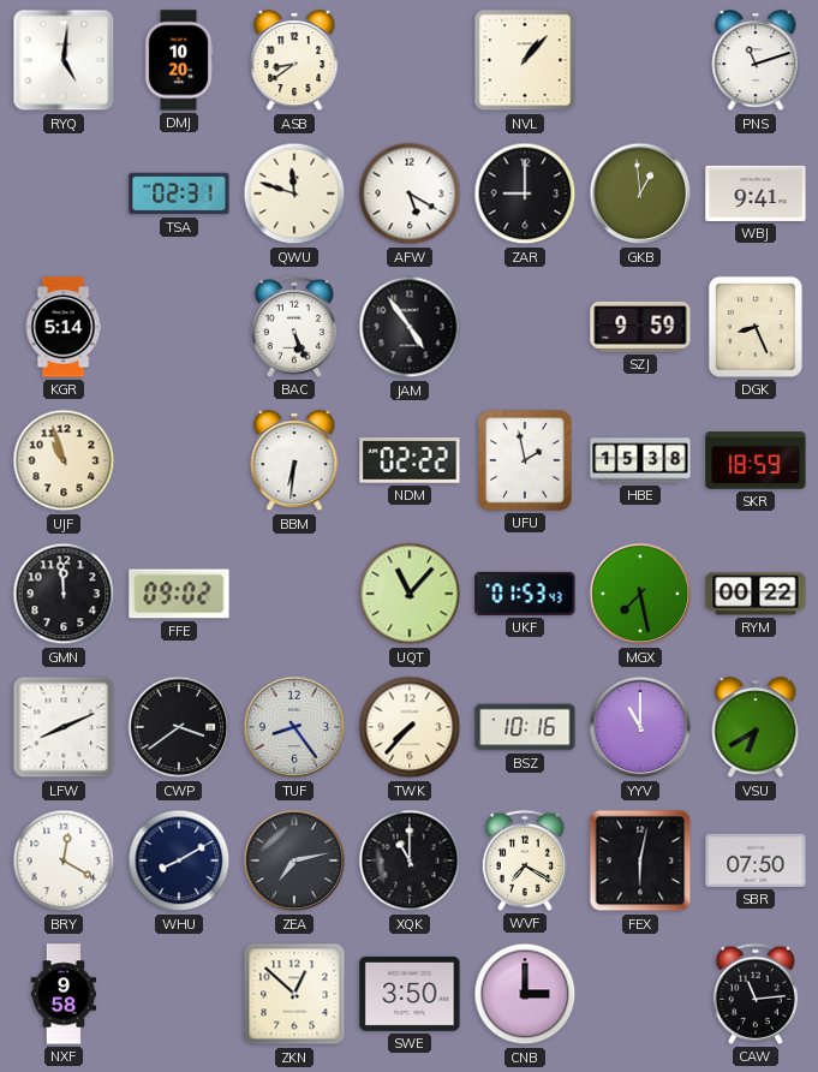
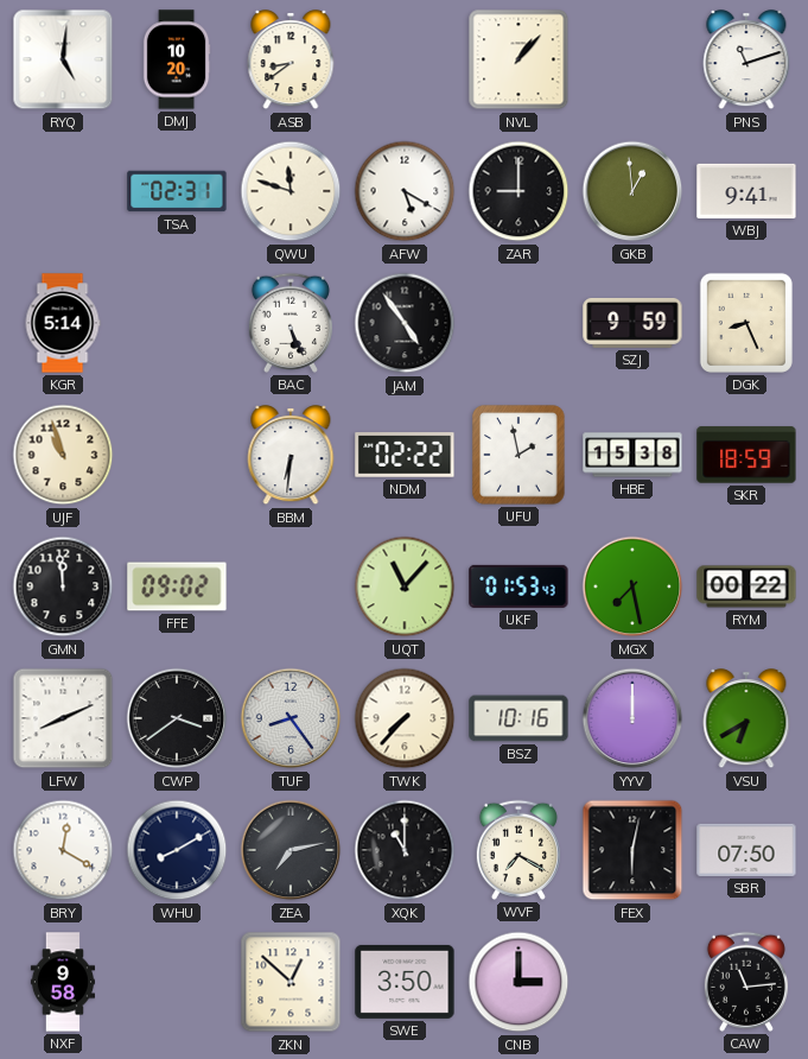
YYV: 11:00 -> 12:00
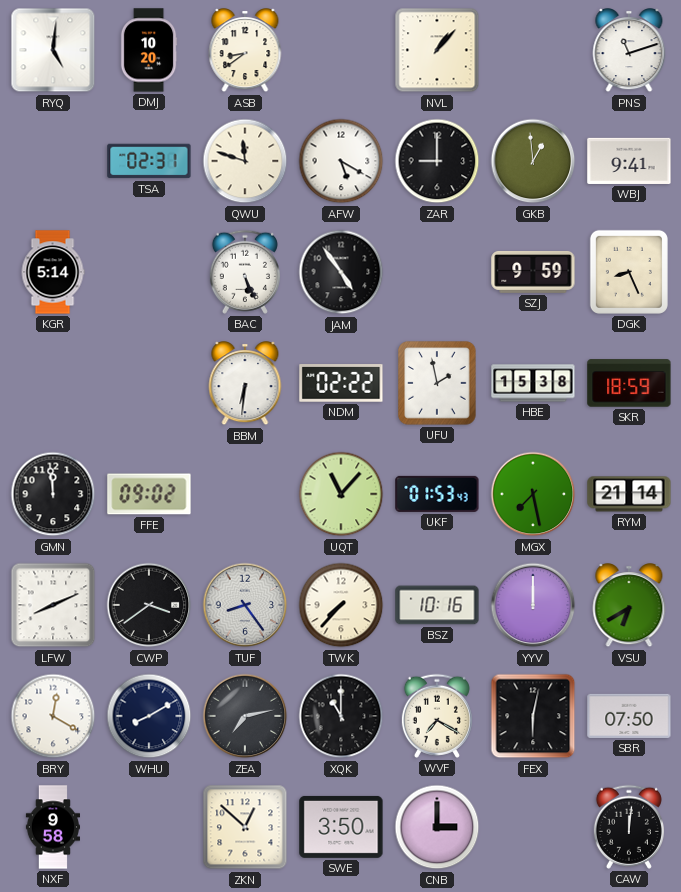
UJF: 10:57 -> none
RYM: 00:22 -> 21:14
CAW: 11:14 -> 12:01
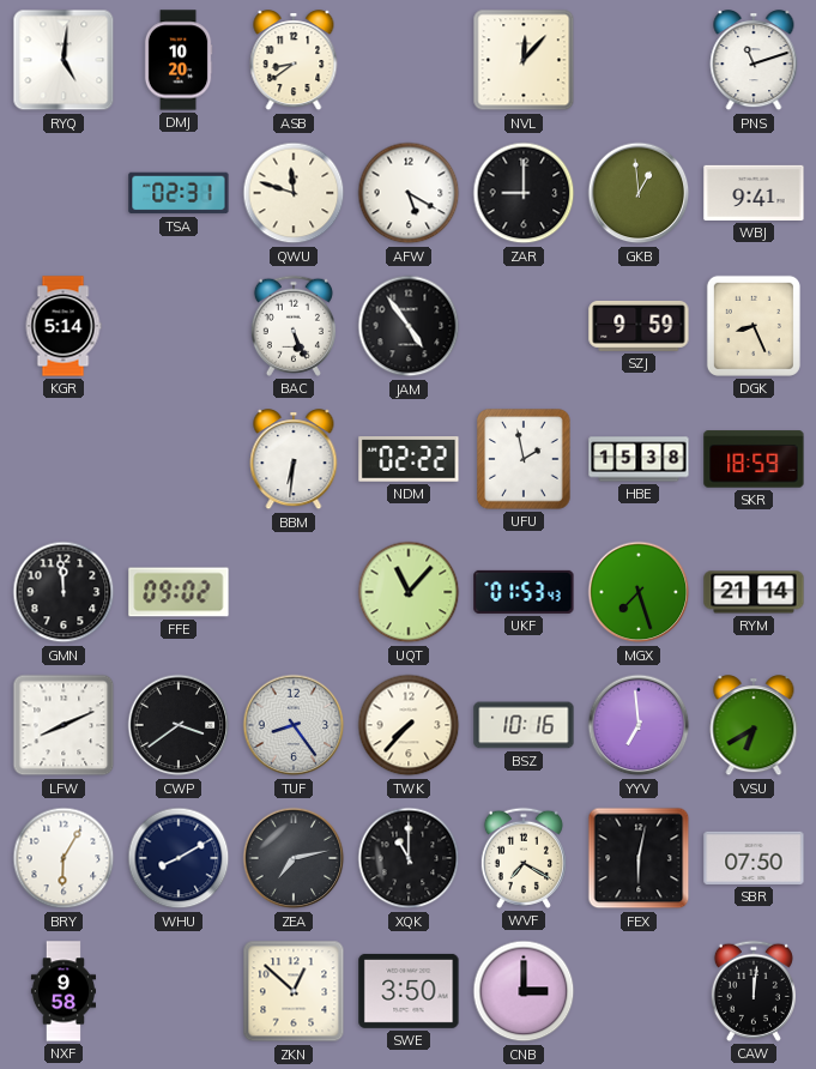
NVL: 1:07 -> 12:07
MGX: 7:28 -> 7:27
YYV: 12:00 -> 6:59
BRY: 12:20 -> 6:05
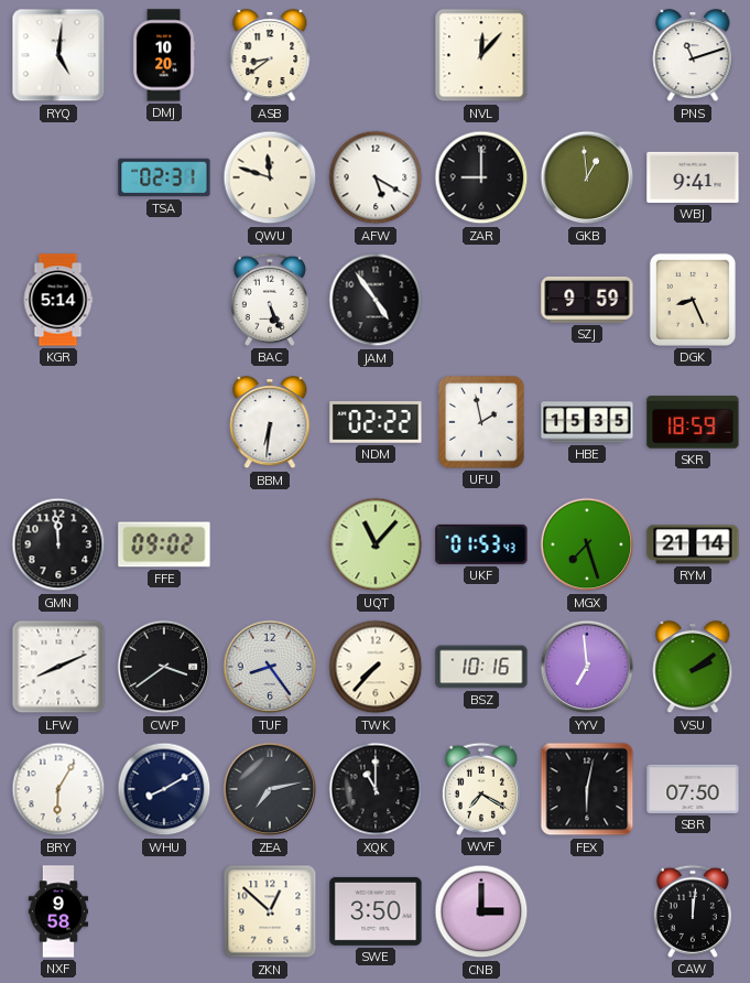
HBE: 15:38 -> 15:35
VSU: 6:40 -> 2:09
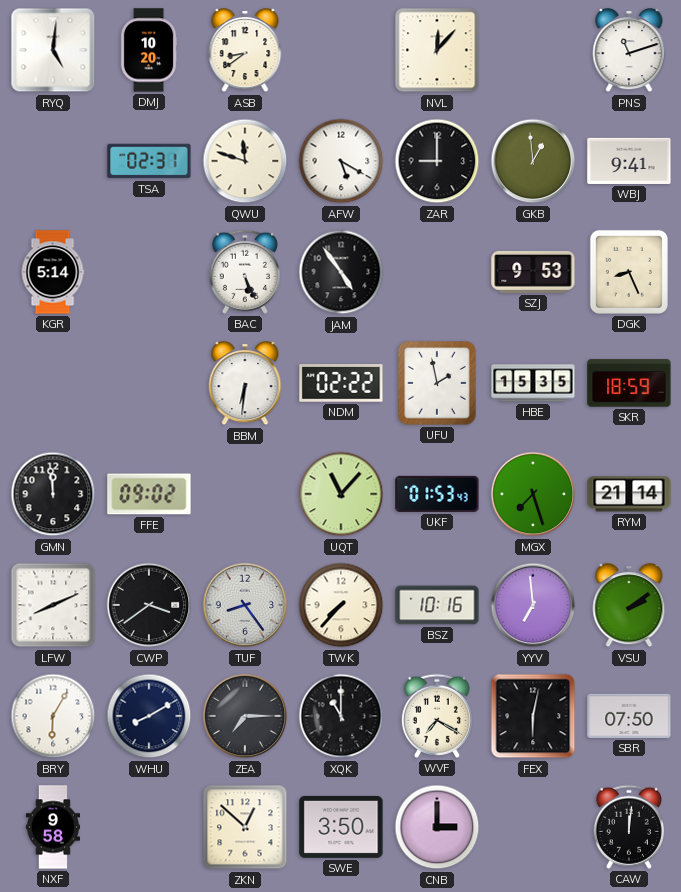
SZJ: 9:59 -> 9:53
ZEA: 7:13 -> 7:15
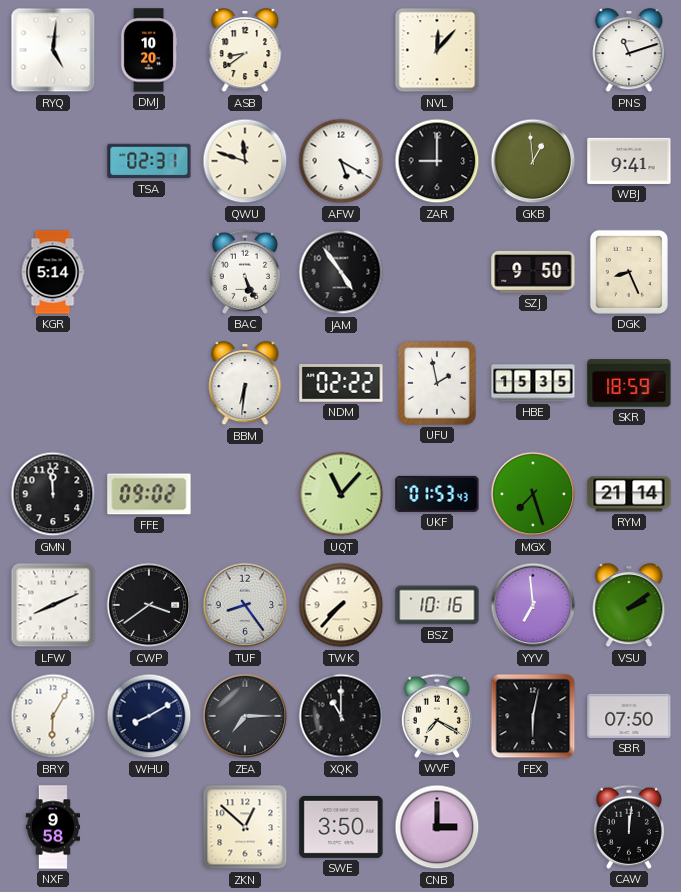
SZJ: 9:53 -> 9:50
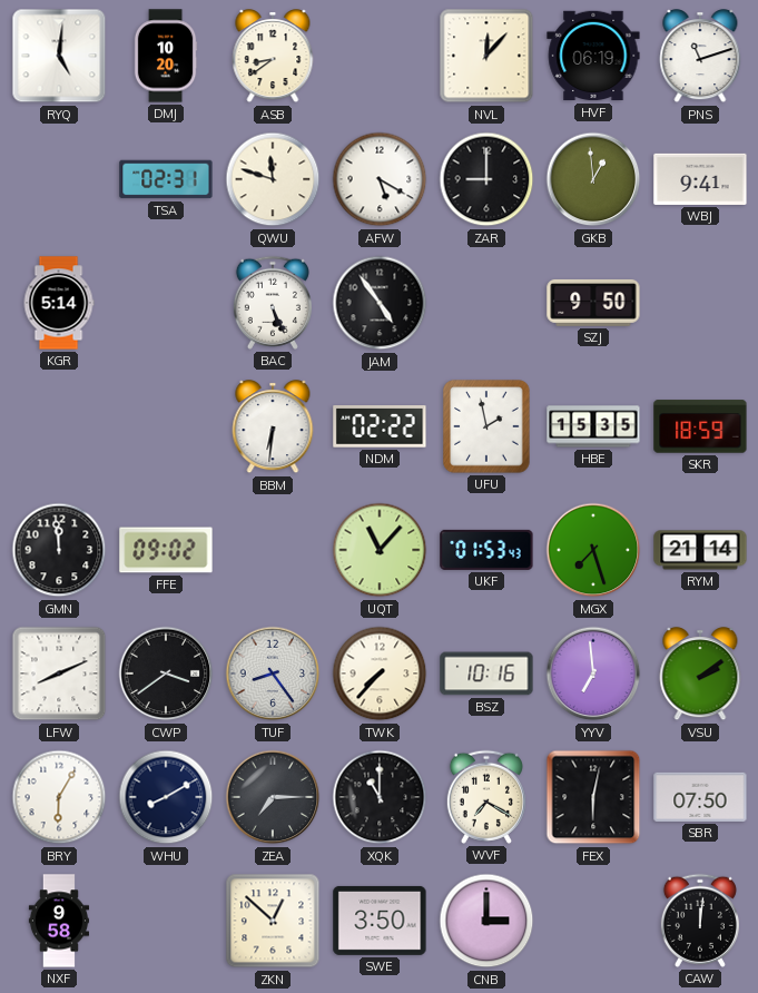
HVF: none -> 06:19
DGK: 8:26 -> none
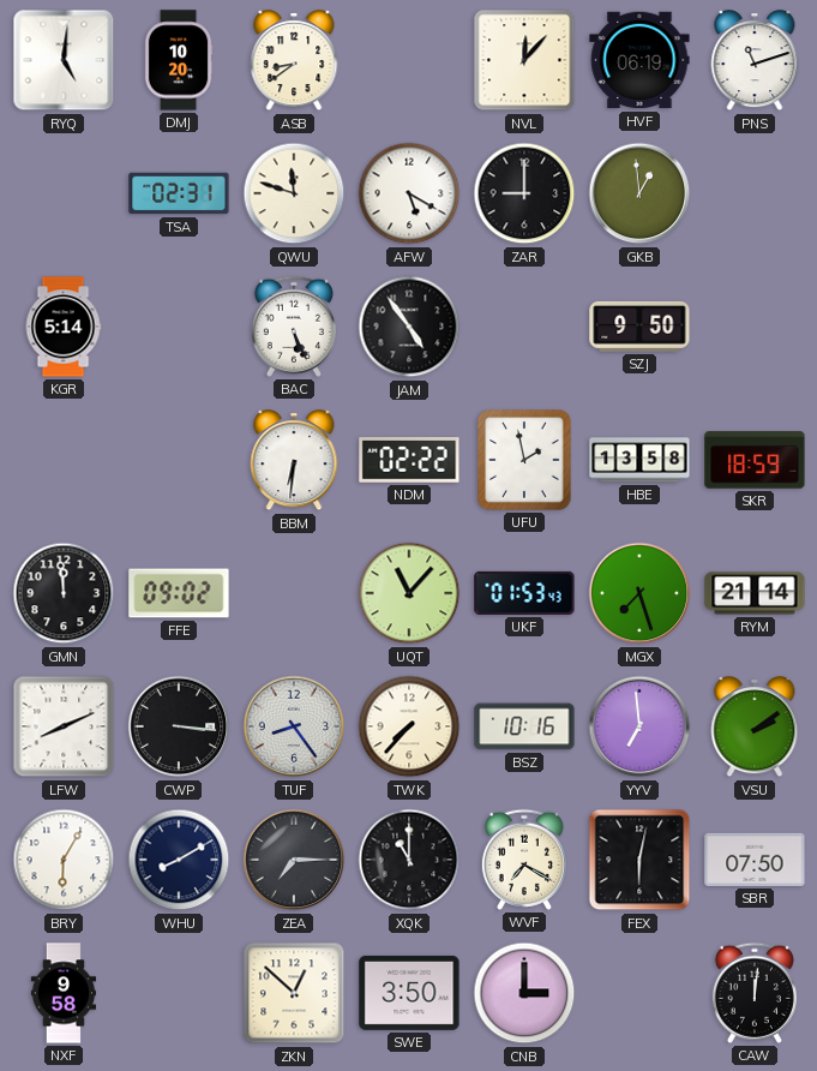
WBJ: 9:41 -> none
HBE: 15:35 -> 13:58
CWP: 3:39 -> 3:16
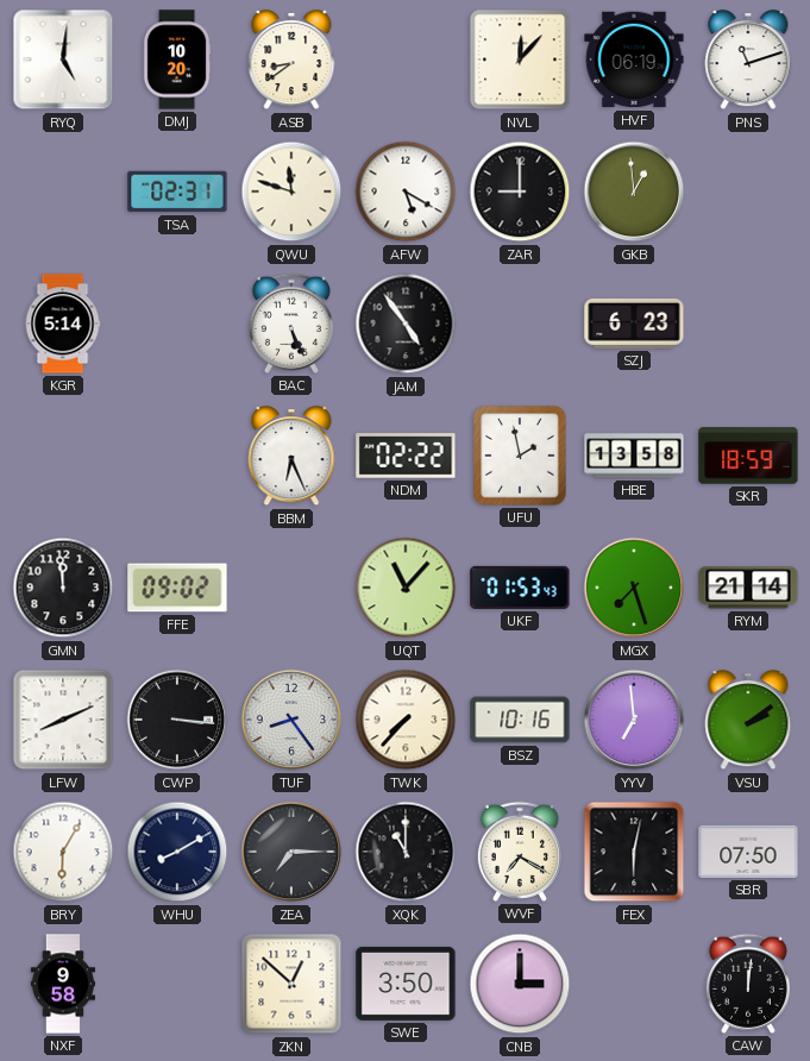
SZJ: 9:50 -> 6:23
BBM: 6:31 -> 6:26
